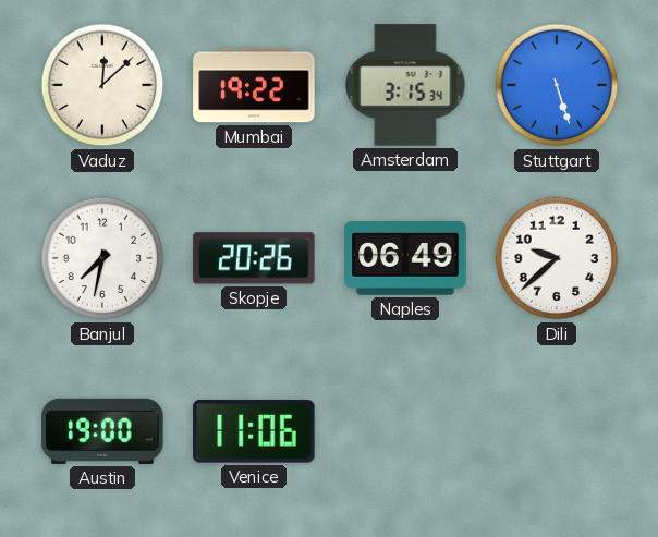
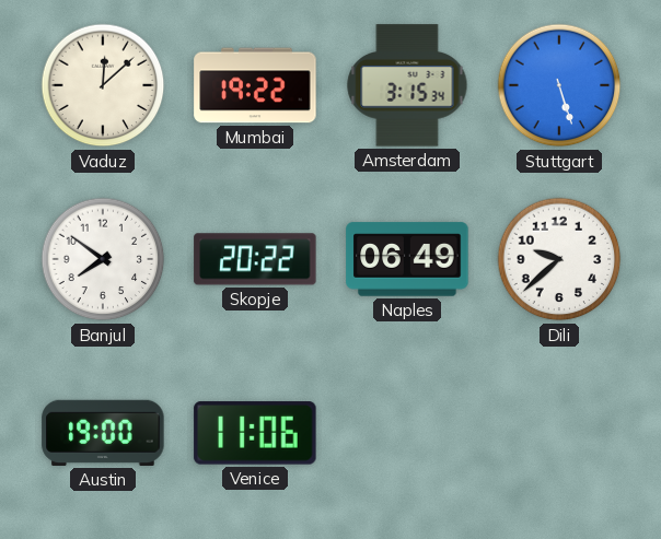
Banjul: 7:32 -> 7:51
Skopje: 20:26 -> 20:22
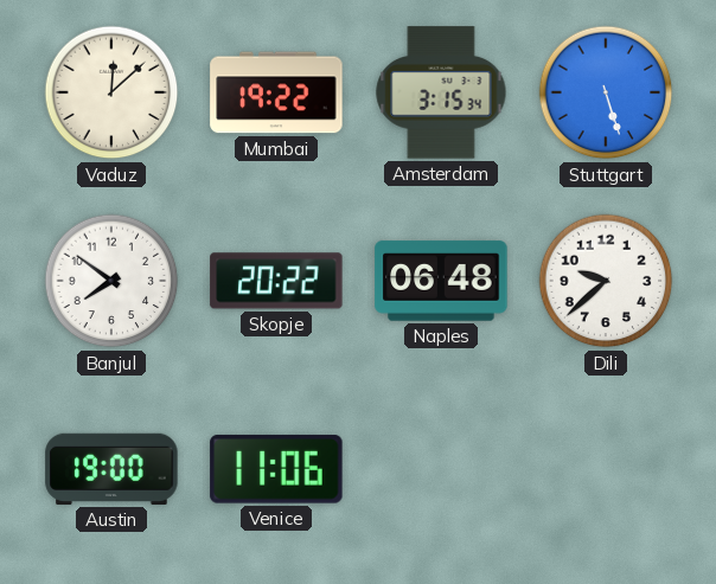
Naples: 06:49 -> 06:48
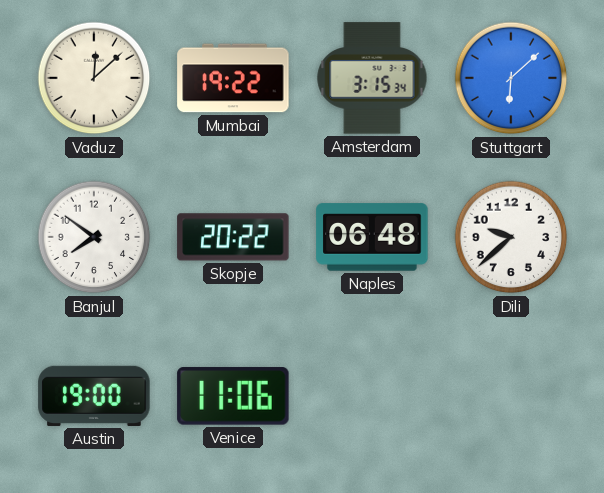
Stuttgart: 5:27 -> 6:08
